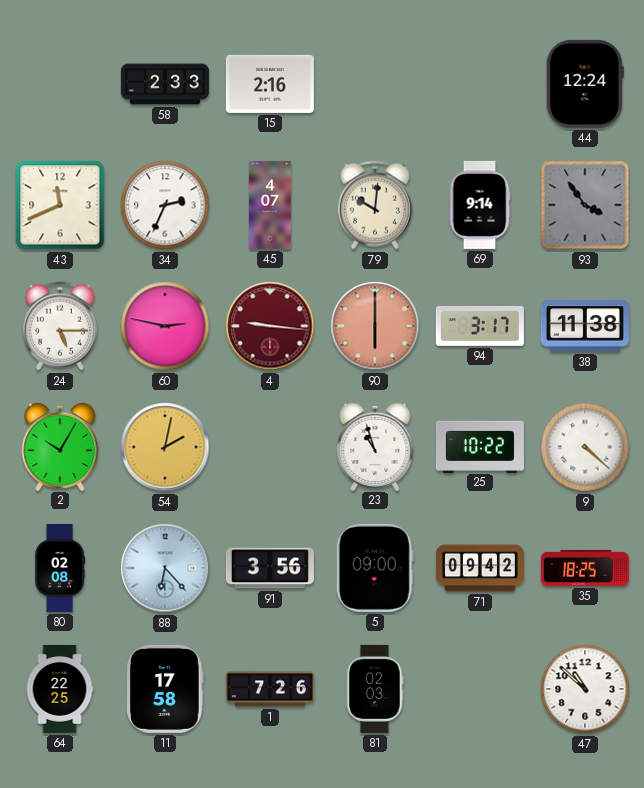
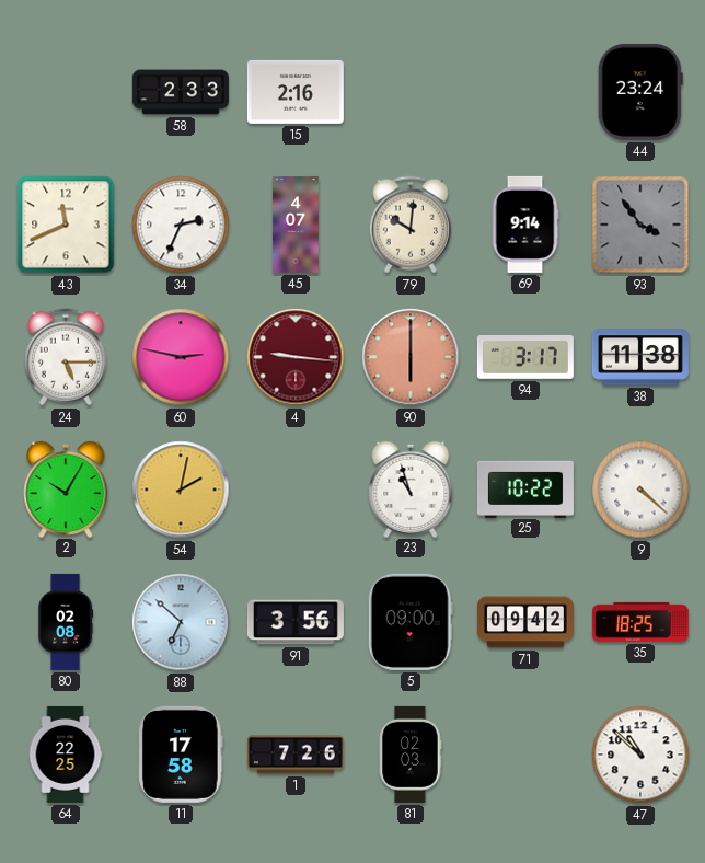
44: 12:24 -> 23:24
88: 6:23 -> 6:52
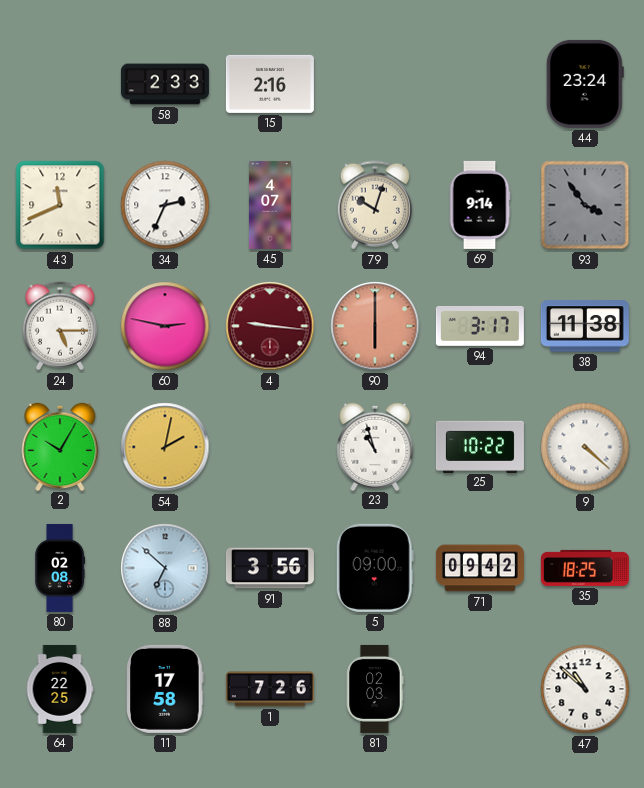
79: 10:01 -> 10:03
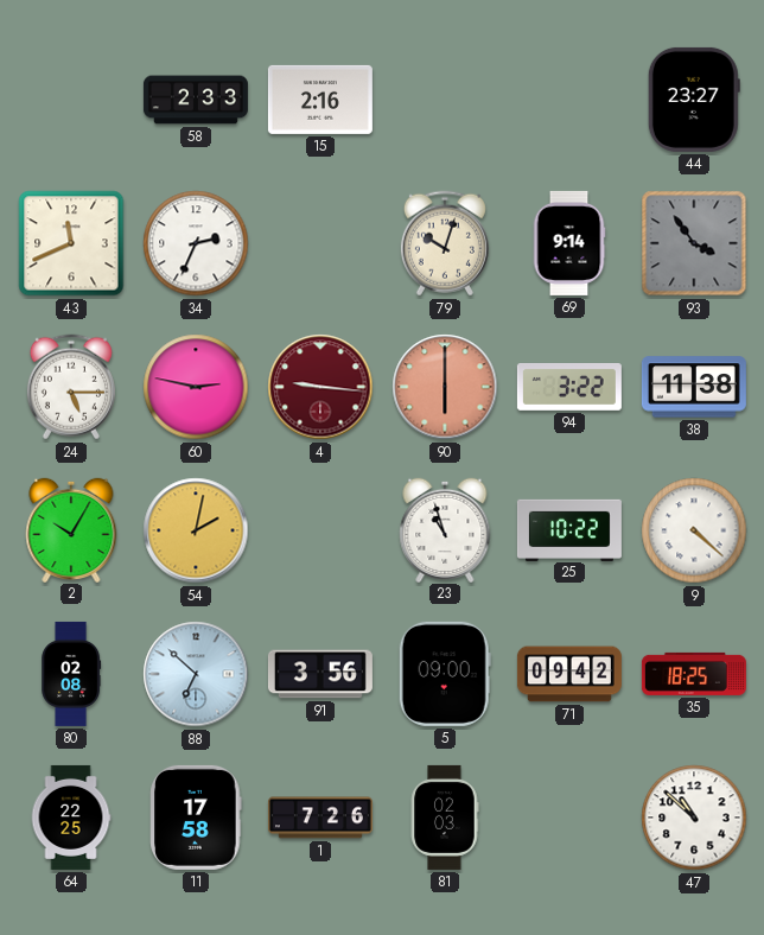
44: 23:24 -> 23:27
45: 4:07 -> none
94: 3:17 -> 3:22
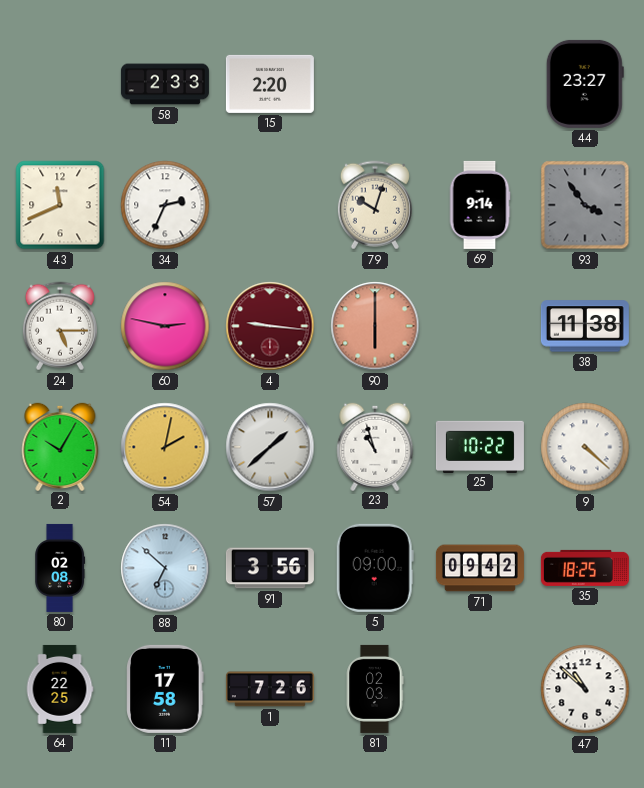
15: 2:16 -> 2:20
94: 3:22 -> none
57: none -> 1:38
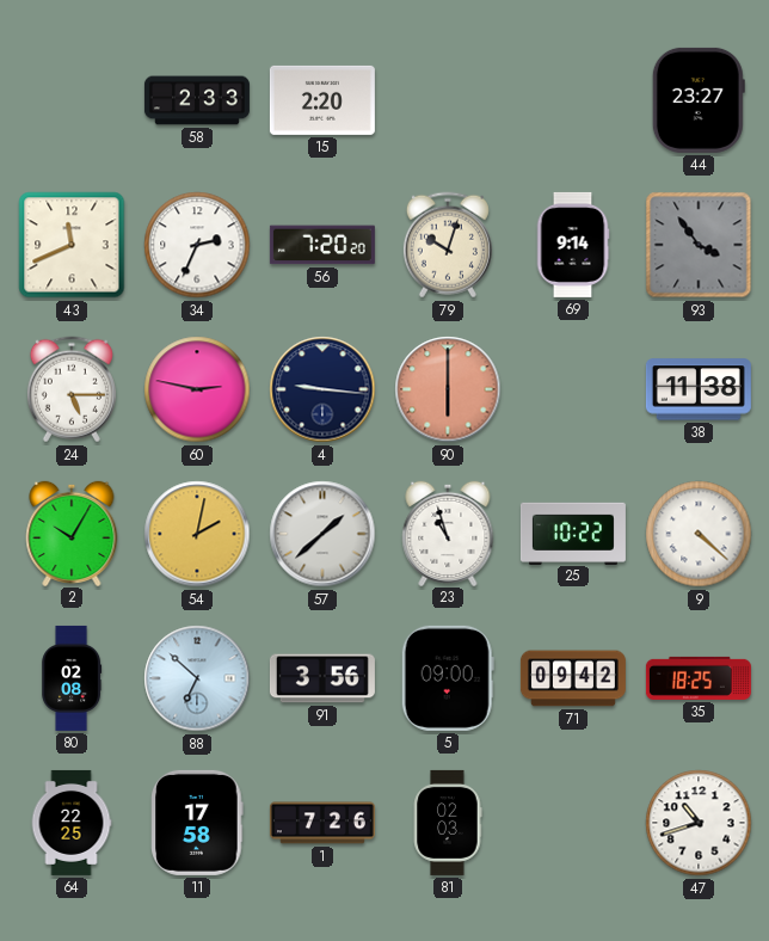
56: none -> 7:20
4 dial: burgundy -> navy
47: 10:52 -> 10:42
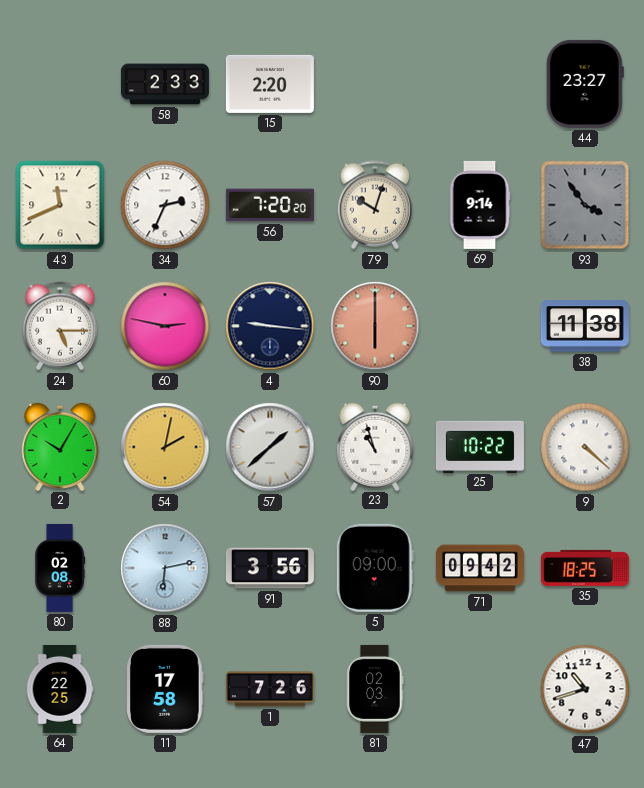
88: 6:52 -> 6:13
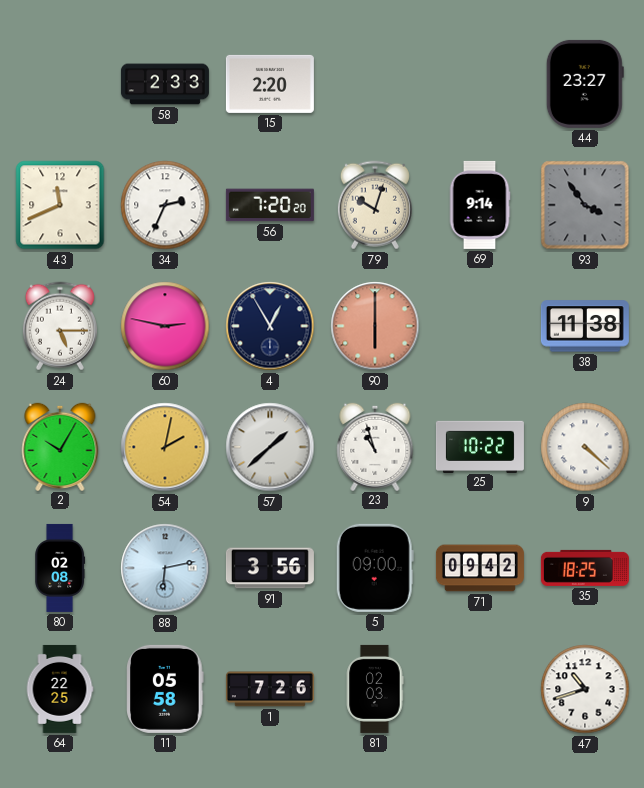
4: 9:16 -> 12:55
11: 17:58 -> 05:58
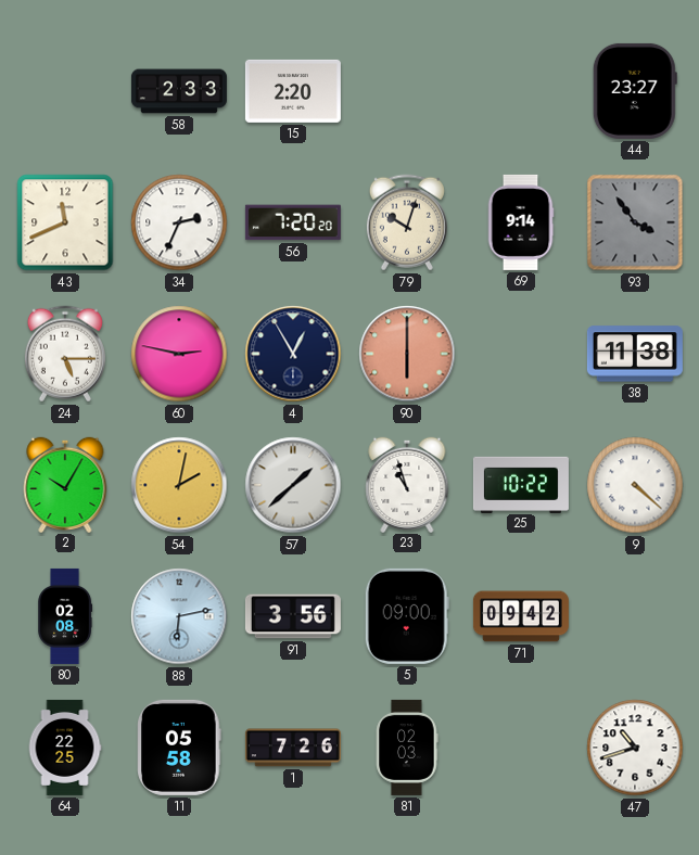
35: 18:25 -> none
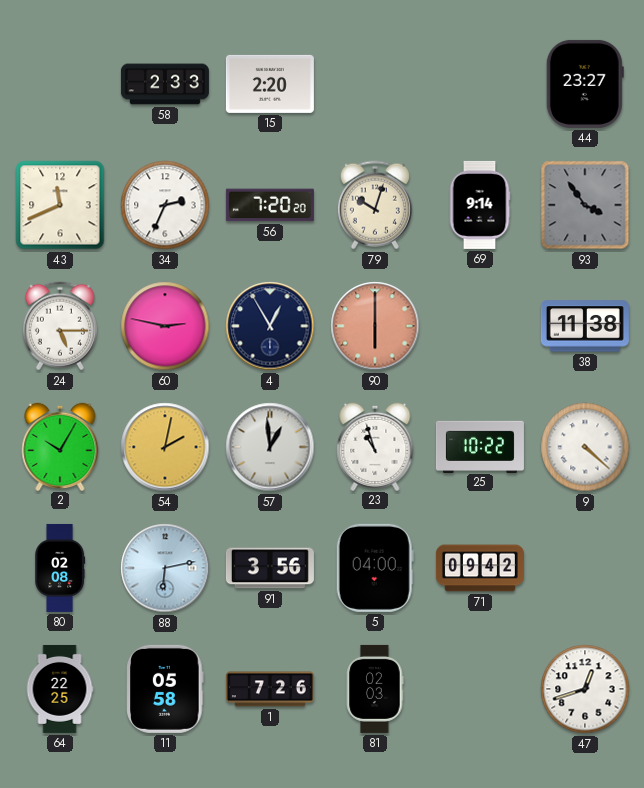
57: 1:38 -> 12:59
5: 09:00 -> 04:00
47: 10:42 -> 12:42
